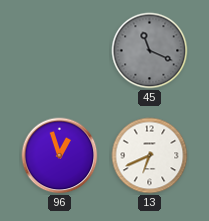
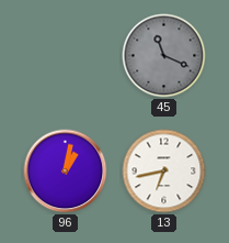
96: 12:57 -> 1:02
13: 6:41 -> 6:43
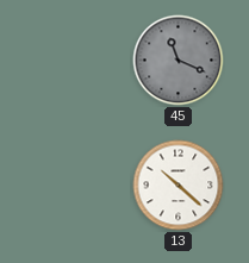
96: 1:02 -> none
13: 6:43 -> 10:22
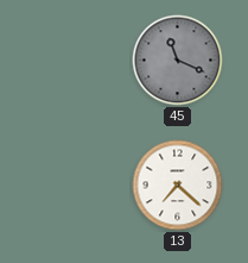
13: 10:22 -> 7:22
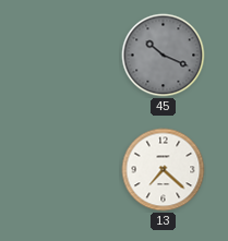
45: 11:19 -> 10:19
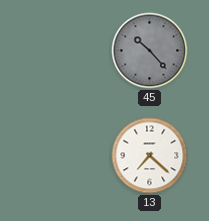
45: 10:19 -> 10:23
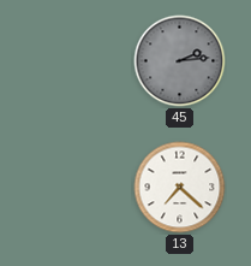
45: 10:23 -> 2:14
